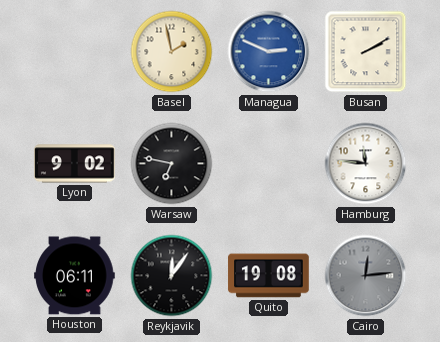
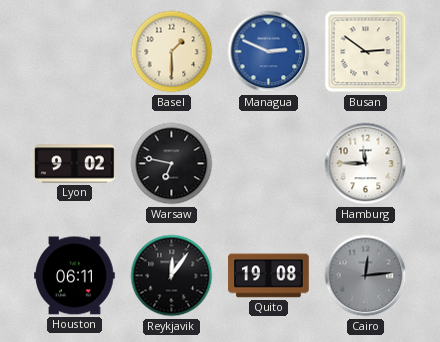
Basel: 1:58 -> 1:30
Busan: 2:10 -> 2:51
Hamburg: 11:46 -> 11:45
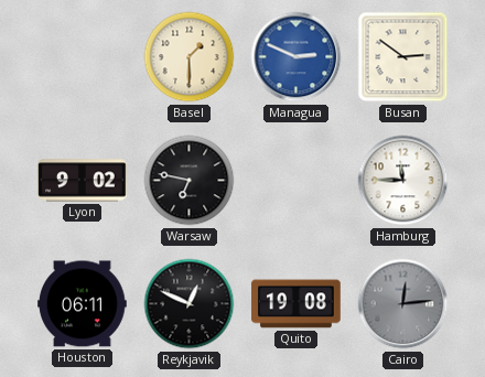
Reykjavik: 12:06 -> 12:49
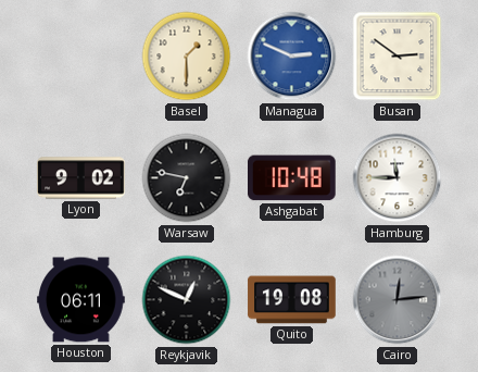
Ashgabat: none -> 10:48
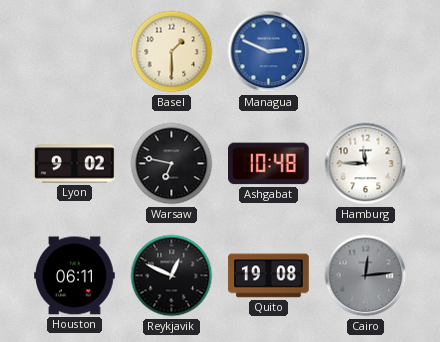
Busan: 2:51 -> none
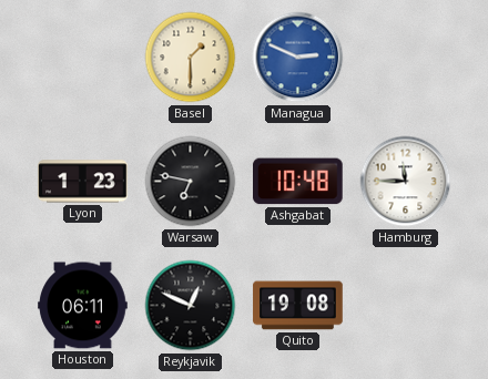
Lyon: 9:02 -> 1:23
Cairo: 12:14 -> none
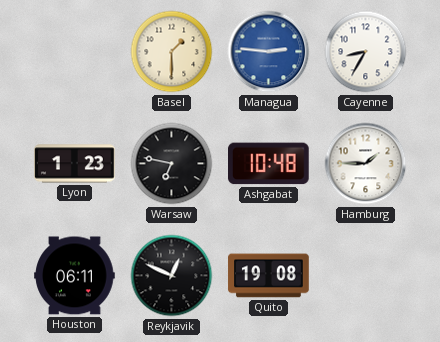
Managua: 2:49 -> 2:46
Cayenne: none -> 8:35
Hamburg: 11:45 -> 1:45
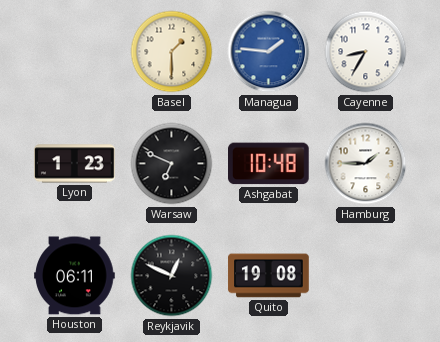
Managua: 2:46 -> 1:46
Warsaw: 6:47 -> 6:49
